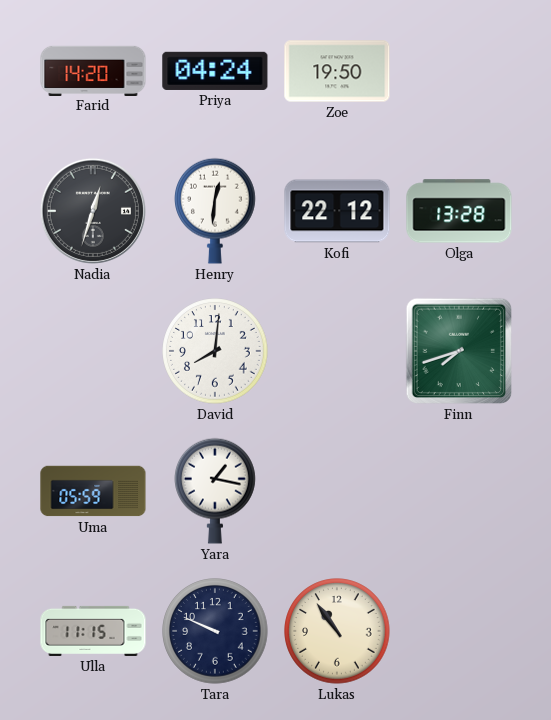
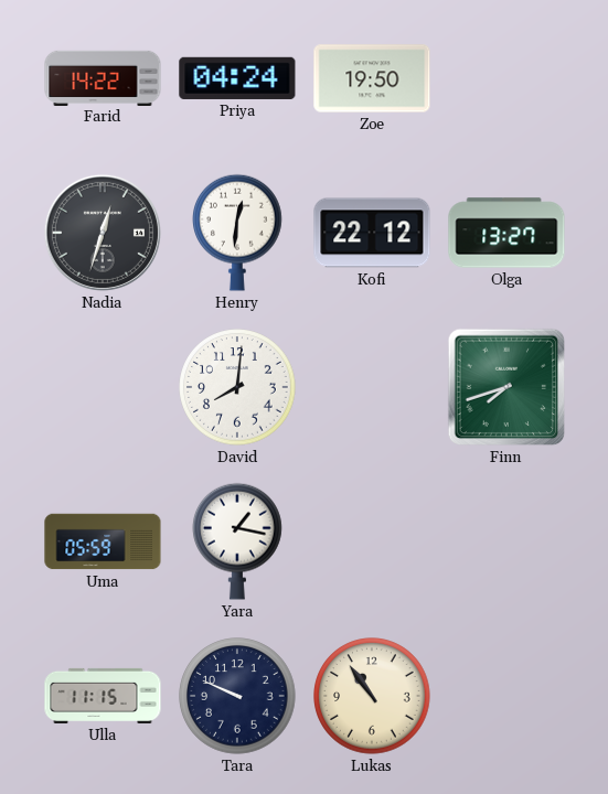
Farid: 14:20 -> 14:22
Olga: 13:28 -> 13:27
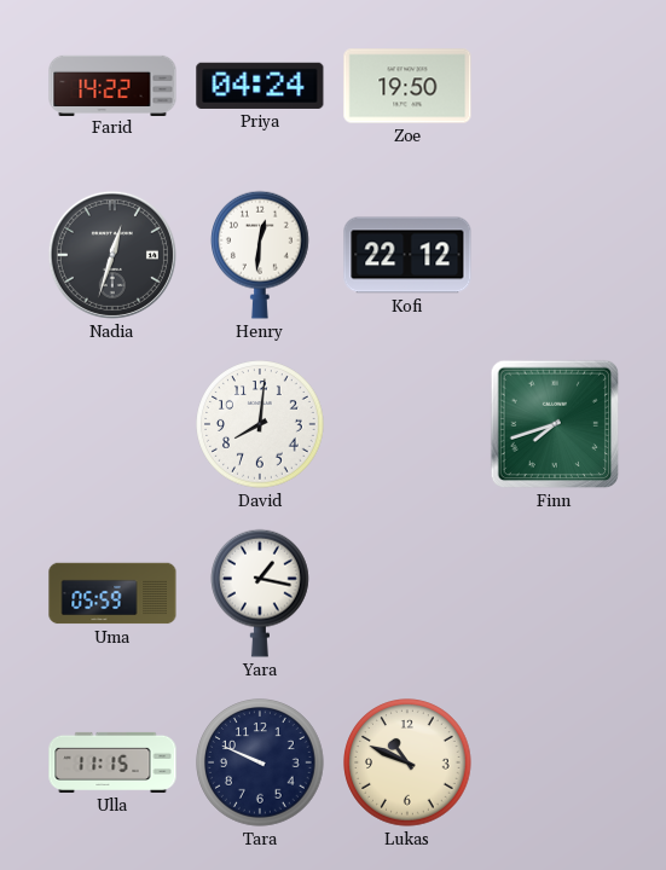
Olga: 13:27 -> none
Lukas: 10:54 -> 10:49
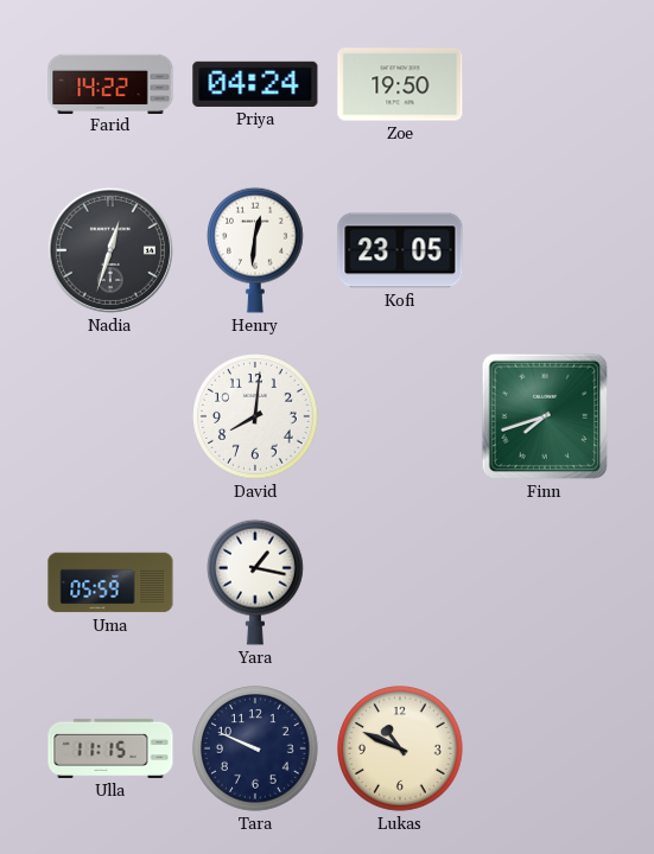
Kofi: 22:12 -> 23:05
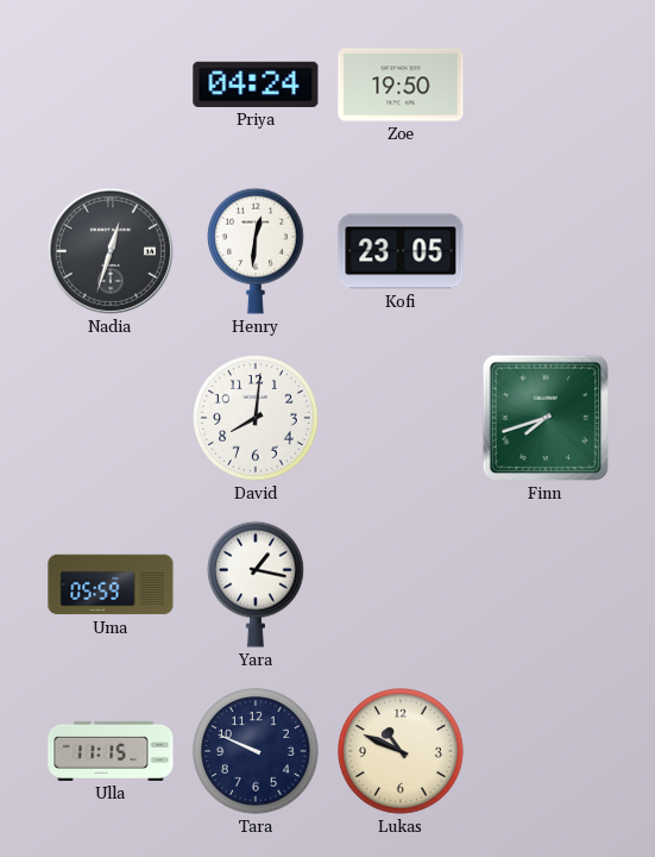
Farid: 14:22 -> none
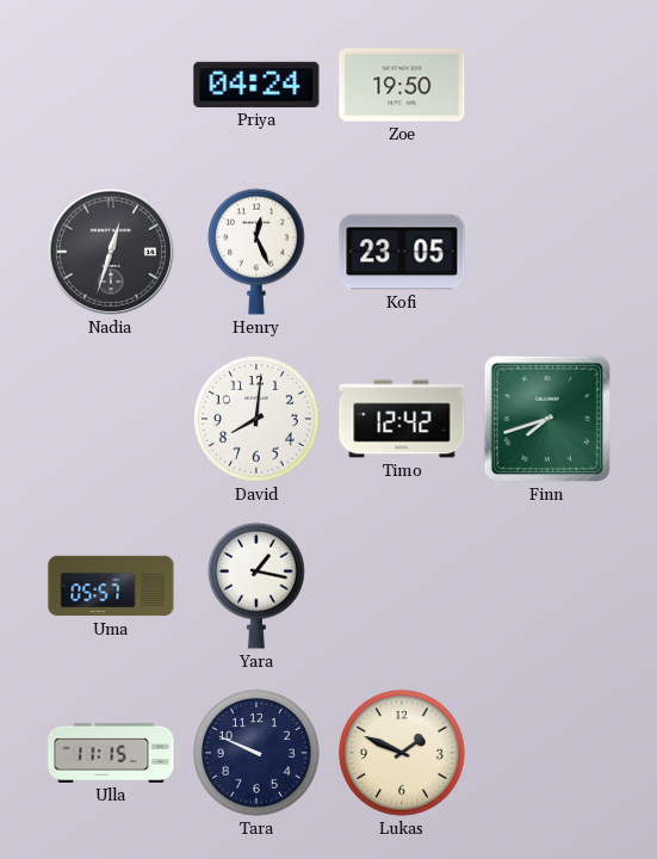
Henry: 12:31 -> 12:26
Timo: none -> 12:42
Uma: 05:59 -> 05:57
Lukas: 10:49 -> 1:49
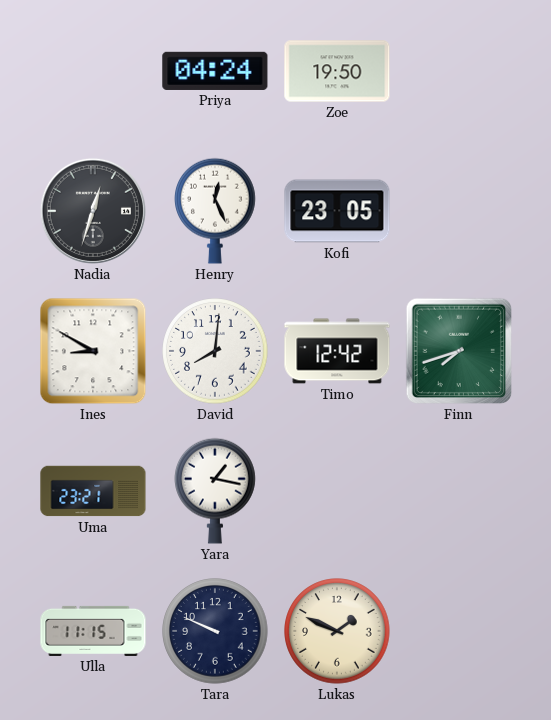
Ines: none -> 8:50
Uma: 05:57 -> 23:21
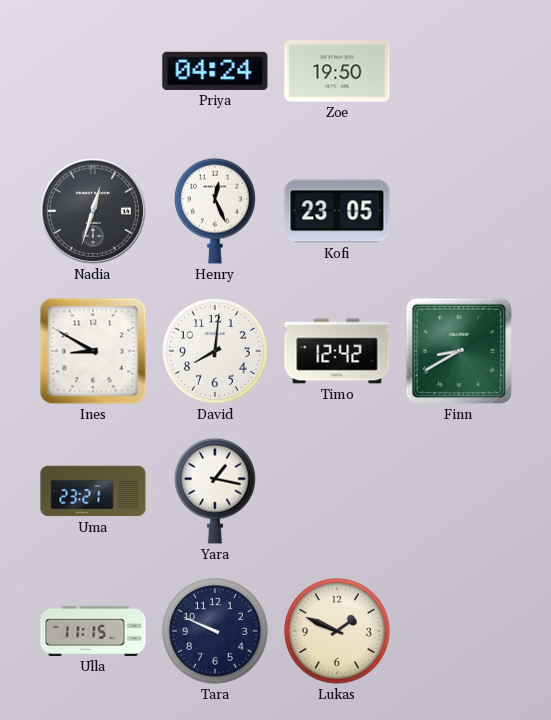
Finn: 7:42 -> 8:40
